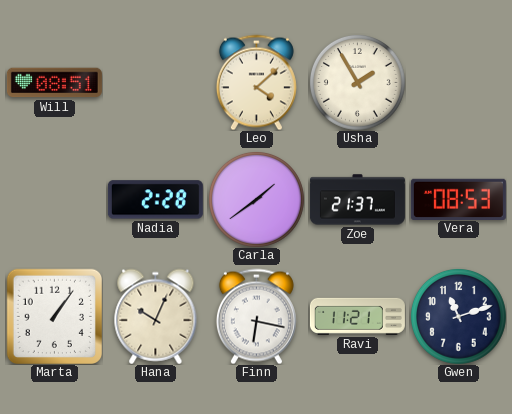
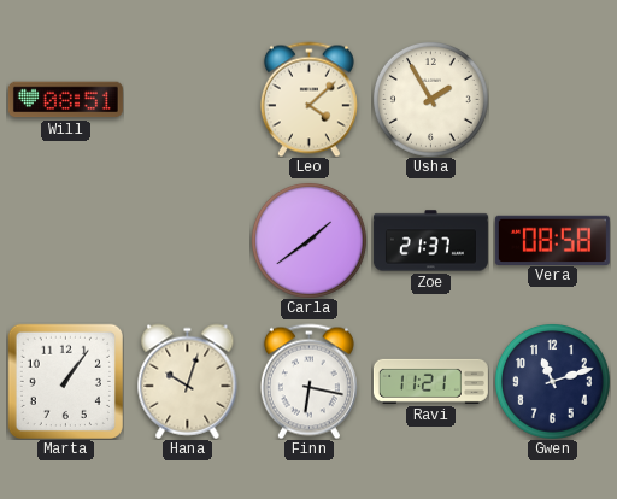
Nadia: 2:28 -> none
Vera: 08:53 -> 08:58
Hana: 10:04 -> 10:03
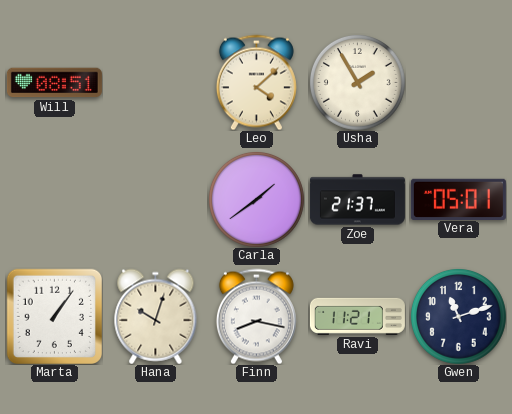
Vera: 08:58 -> 05:01
Finn: 6:17 -> 8:17
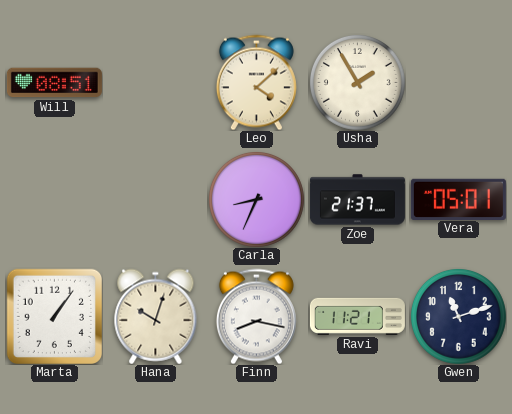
Carla: 1:39 -> 8:34
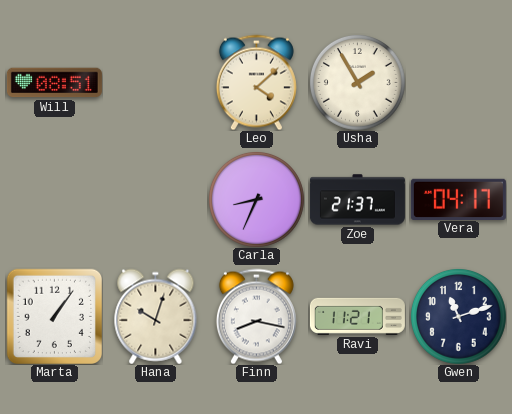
Vera: 05:01 -> 04:17
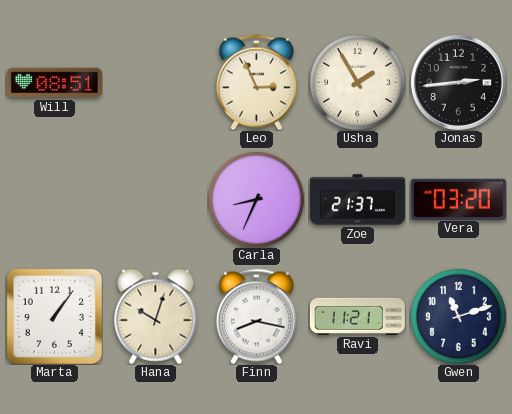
Leo: 4:08 -> 2:56
Jonas: none -> 2:44
Vera: 04:17 -> 03:20
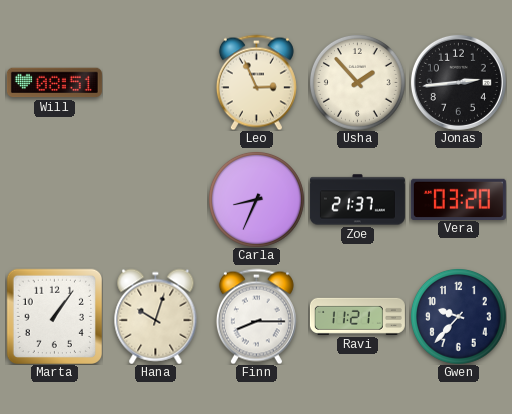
Usha: 1:55 -> 1:53
Finn: 8:17 -> 8:15
Gwen: 11:12 -> 9:37
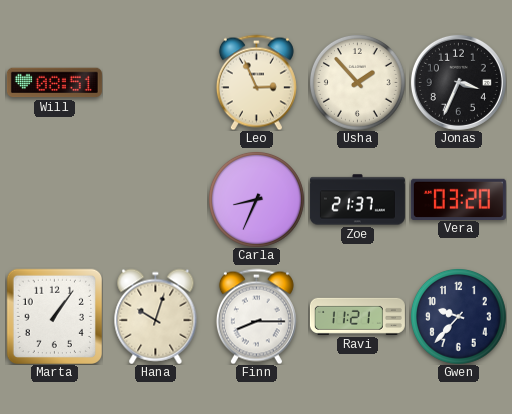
Jonas: 2:44 -> 3:34
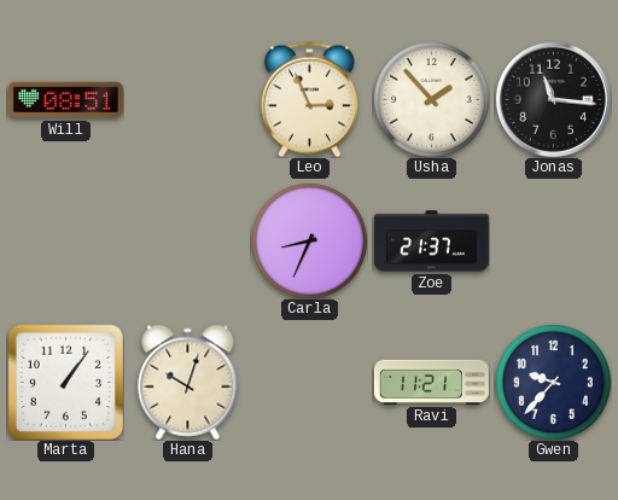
Jonas: 3:34 -> 11:16
Vera: 03:20 -> none
Finn: 8:15 -> none
